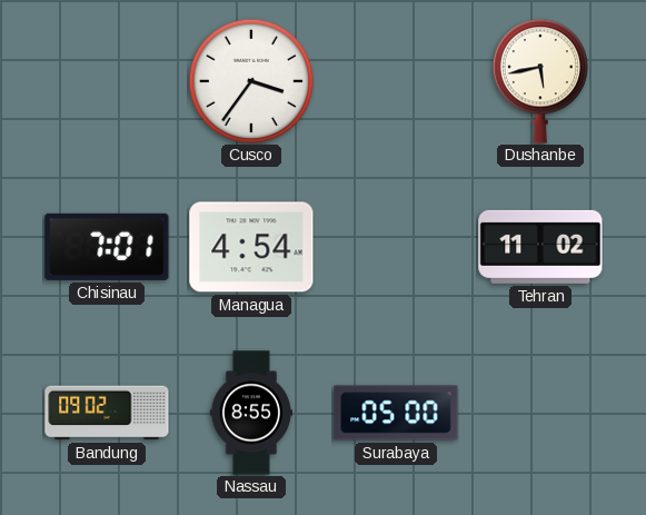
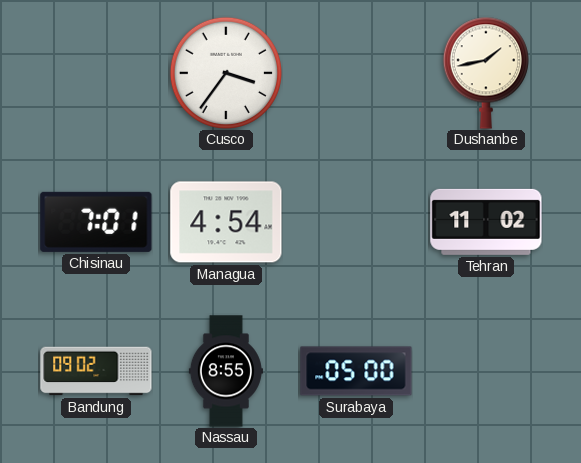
Dushanbe: 5:43 -> 1:43
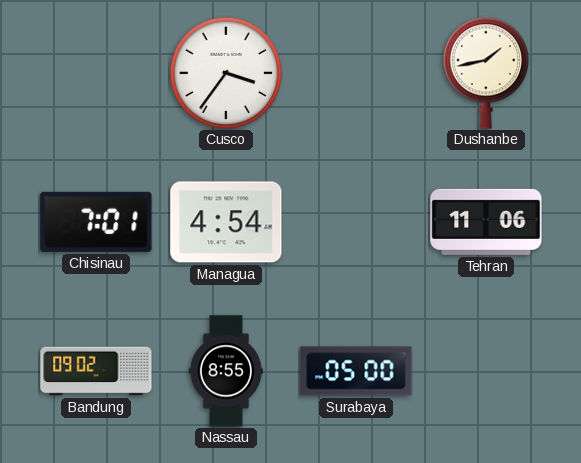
Tehran: 11:02 -> 11:06
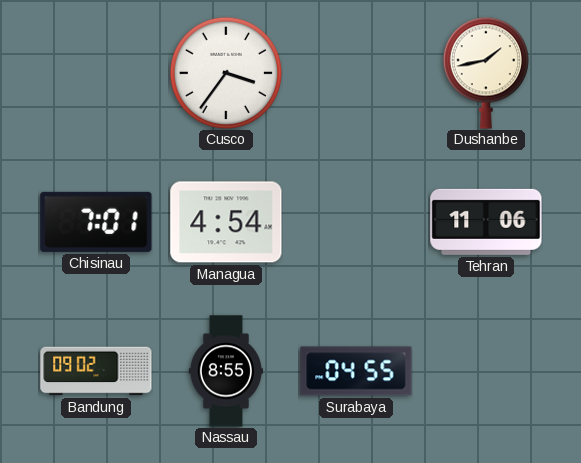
Surabaya: 05:00 -> 04:55
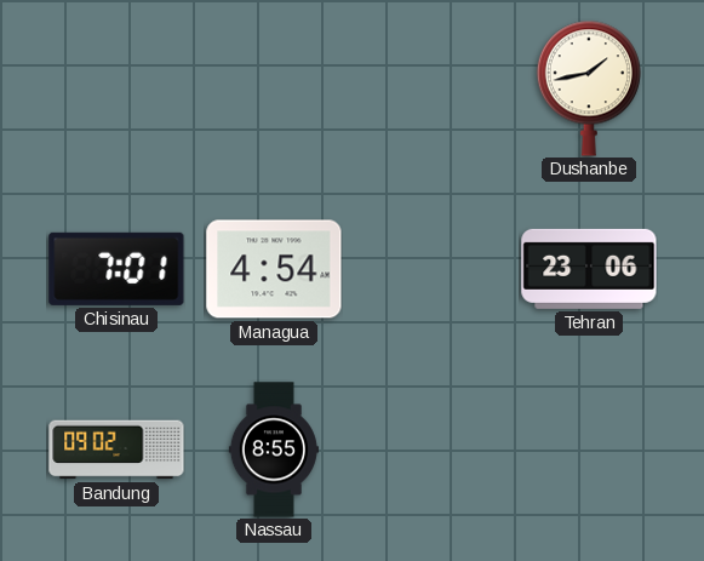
Cusco: 3:36 -> none
Tehran: 11:06 -> 23:06
Surabaya: 04:55 -> none
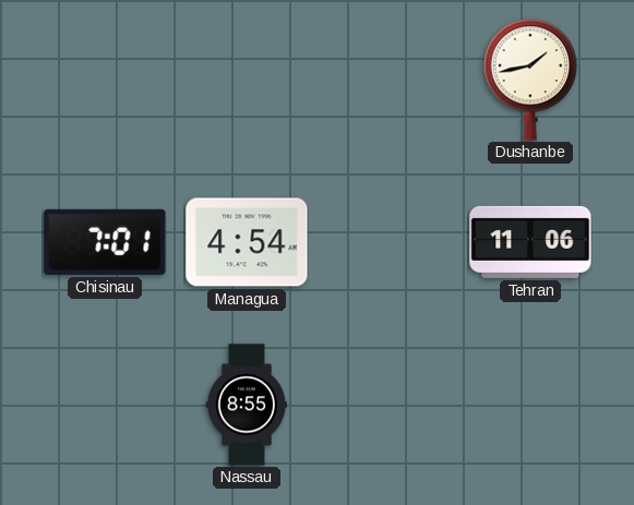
Tehran: 23:06 -> 11:06
Bandung: 09:02 -> none
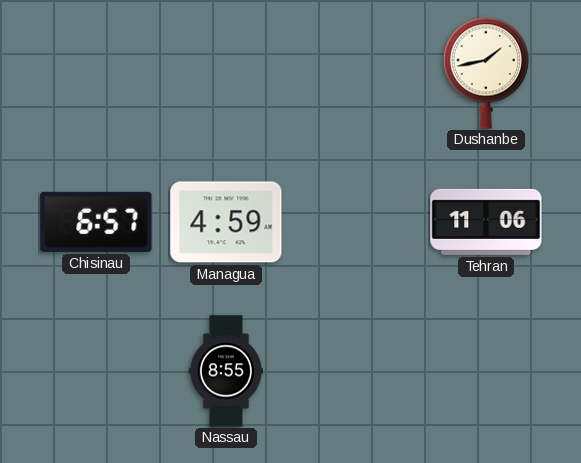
Chisinau: 7:01 -> 6:57
Managua: 4:54 -> 4:59
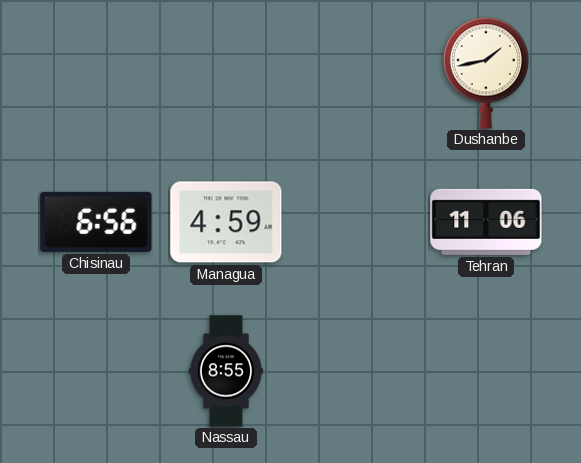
Chisinau: 6:57 -> 6:56
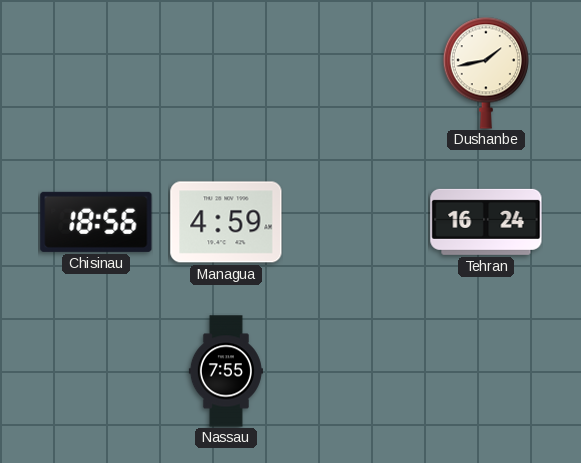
Chisinau: 6:56 -> 18:56
Tehran: 11:06 -> 16:24
Nassau: 8:55 -> 7:55
